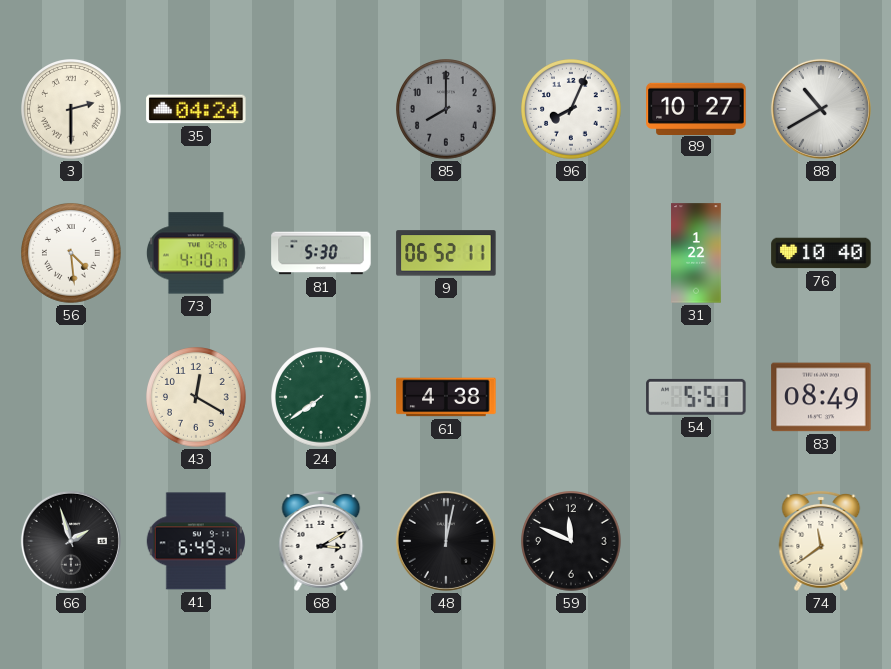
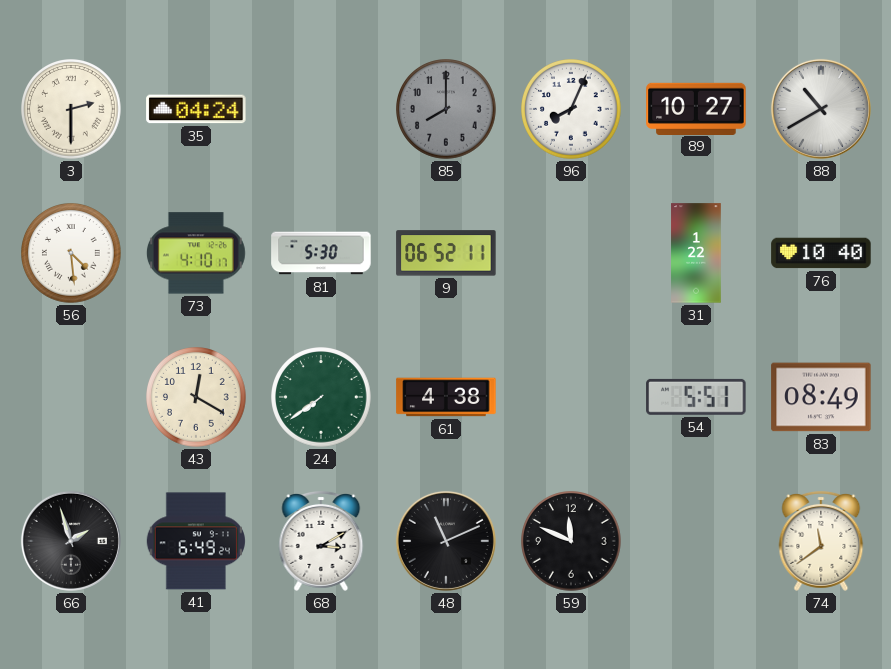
48: 12:02 -> 11:11
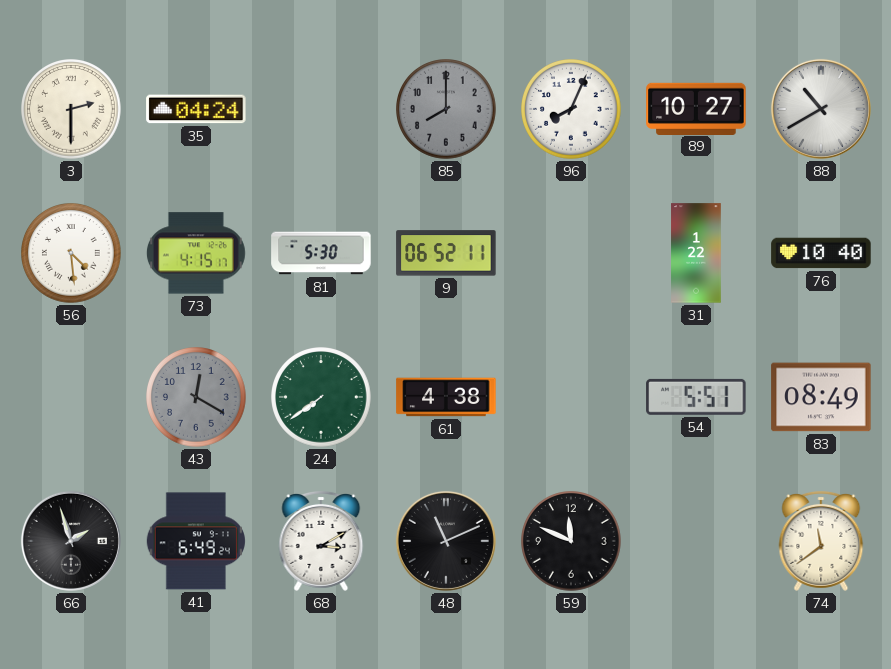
73: 4:10 -> 4:15
43 dial: cream -> grey
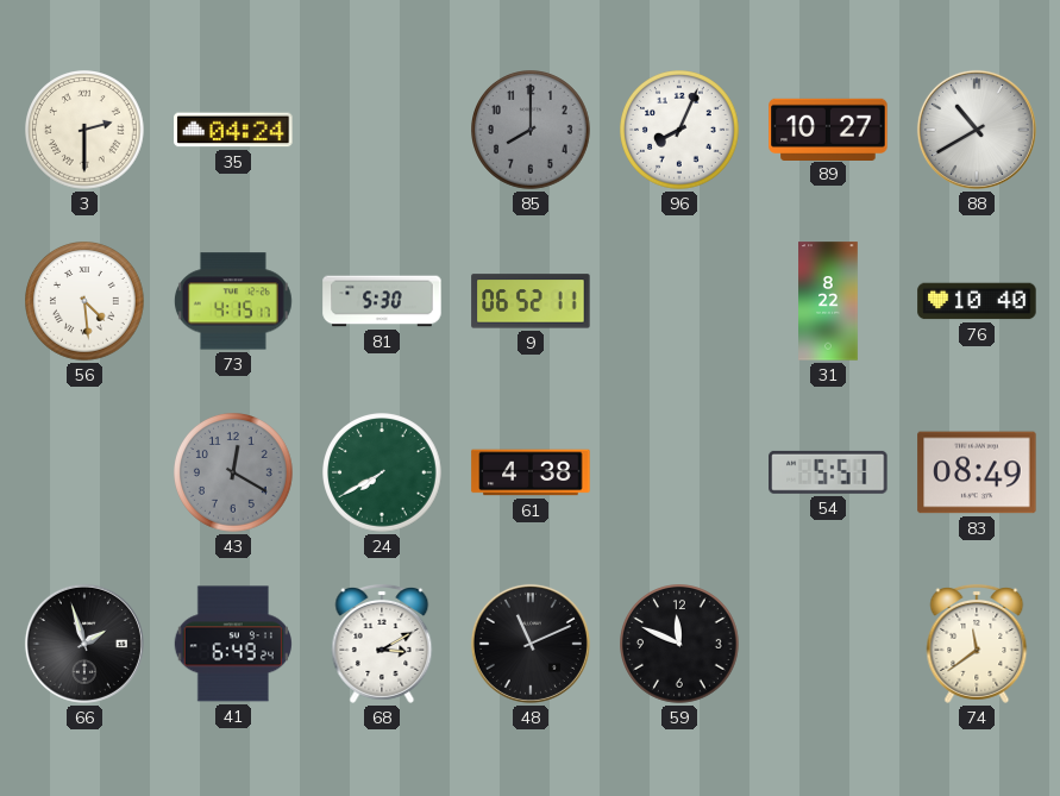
31: 1:22 -> 8:22
24: 7:39 -> 7:40
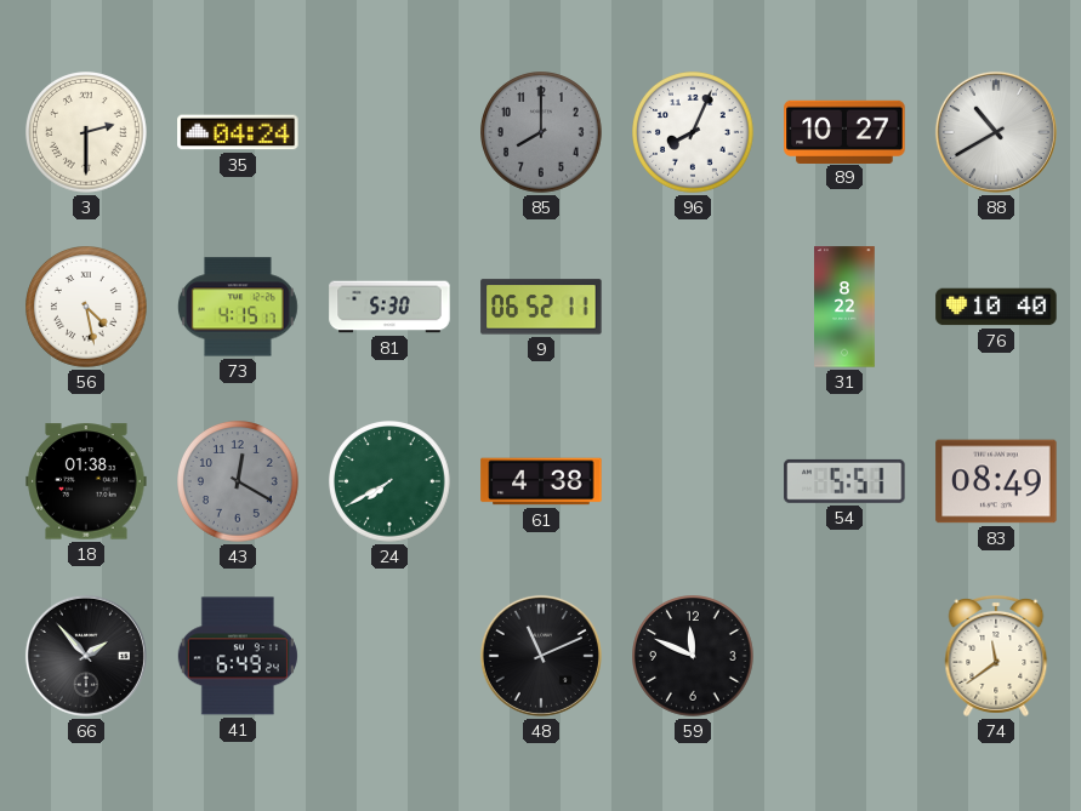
56: 4:29 -> 4:28
18: none -> 01:38
66: 1:57 -> 1:53
68: 3:10 -> none
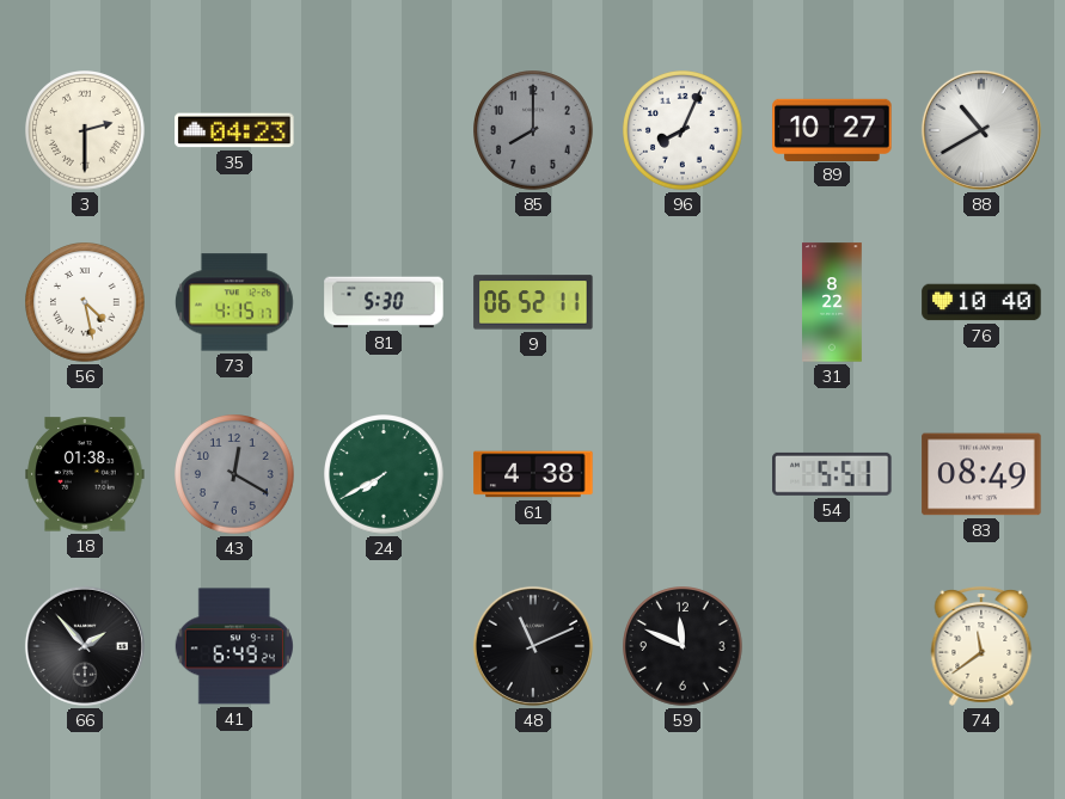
35: 04:24 -> 04:23
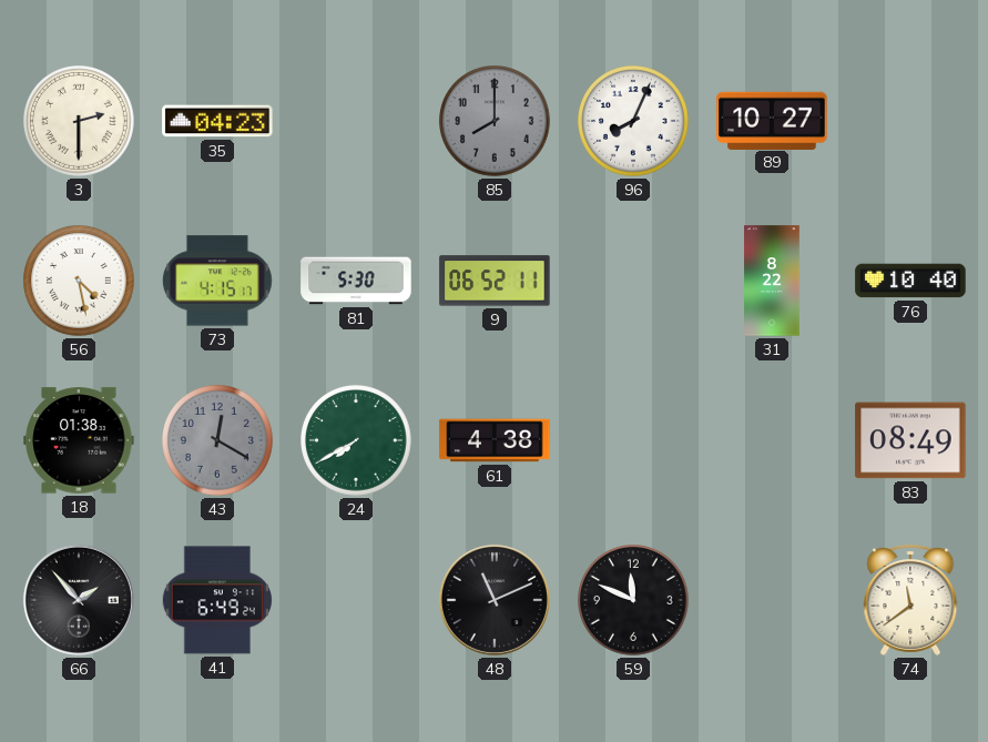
88: 10:40 -> none
54: 5:51 -> none
